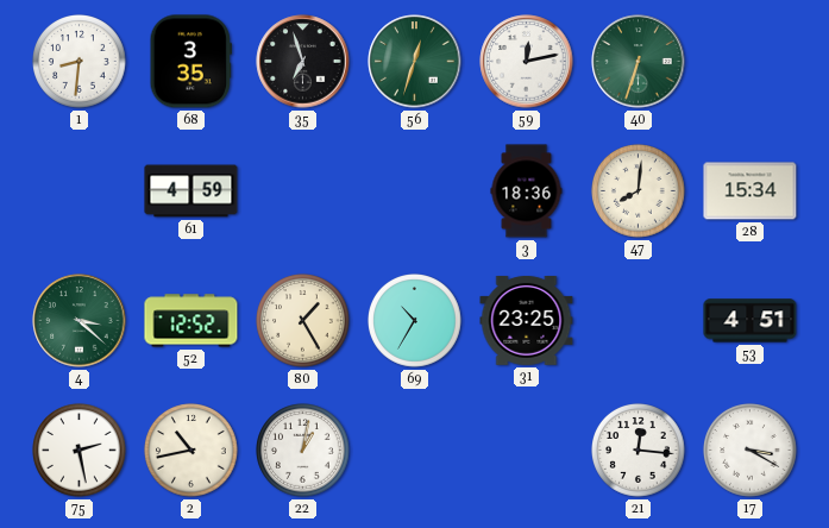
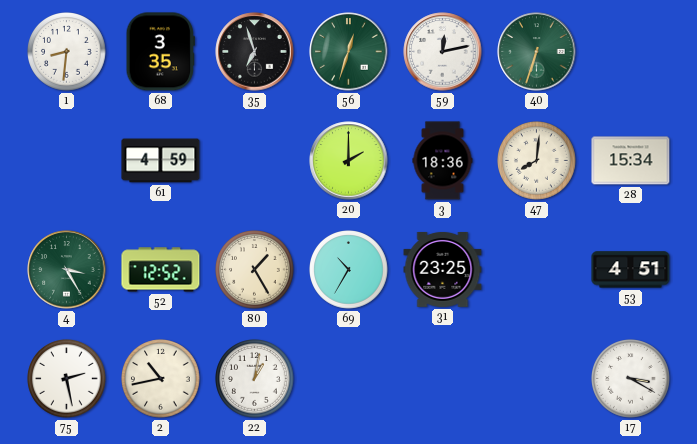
20: none -> 2:00
4: 3:22 -> 3:25
21: 12:16 -> none
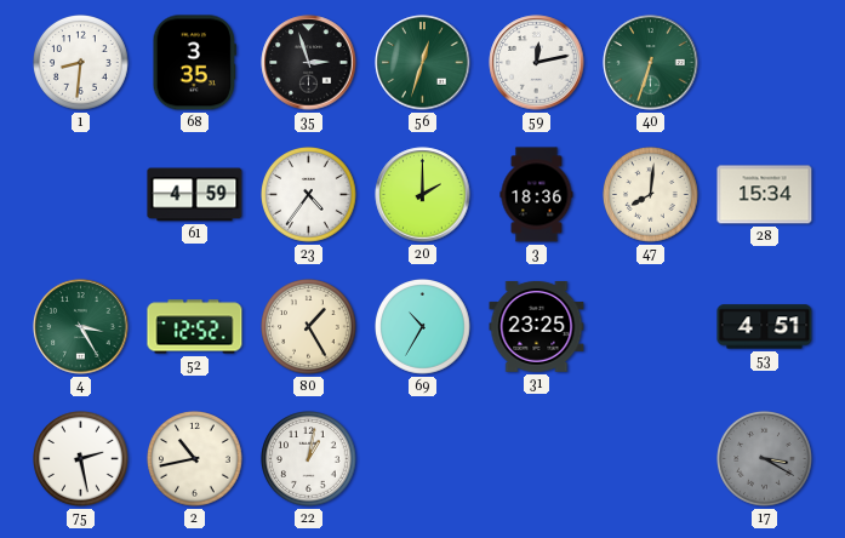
35: 6:57 -> 2:57
23: none -> 4:36
17 dial: white -> grey
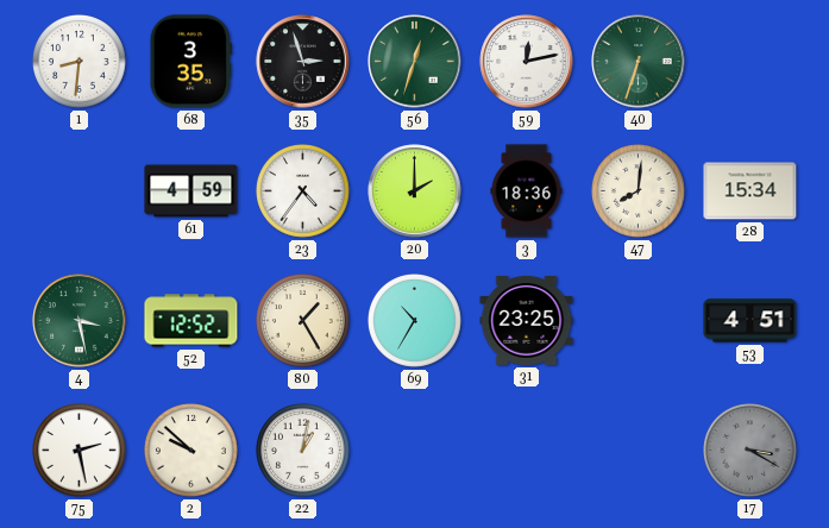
4: 3:25 -> 3:28
2: 10:43 -> 9:52
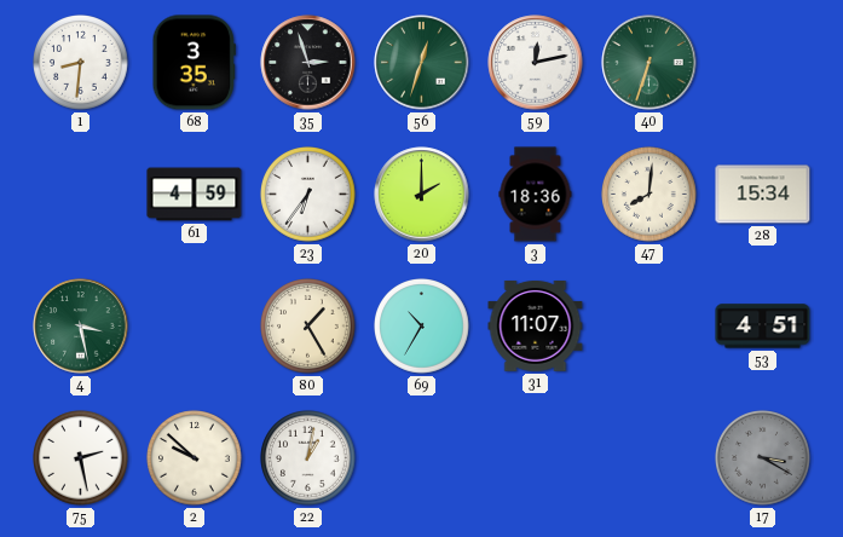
23: 4:36 -> 6:36
52: 12:52 -> none
31: 23:25 -> 11:07
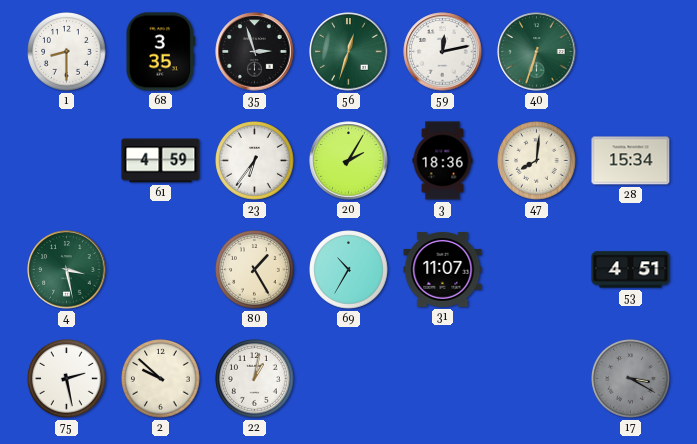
1: 8:31 -> 8:30
20: 2:00 -> 2:05
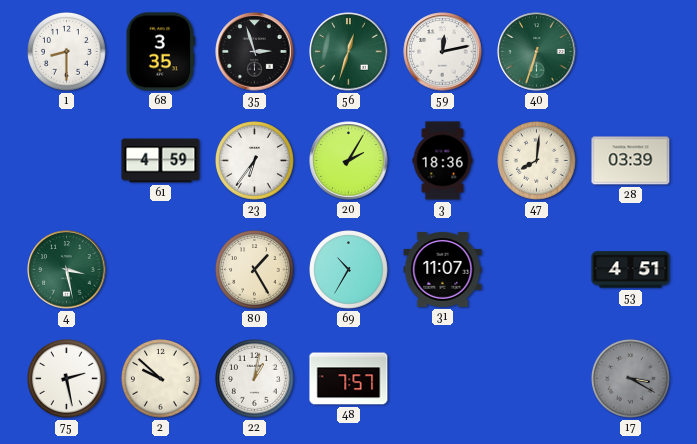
28: 15:34 -> 03:39
48: none -> 7:57
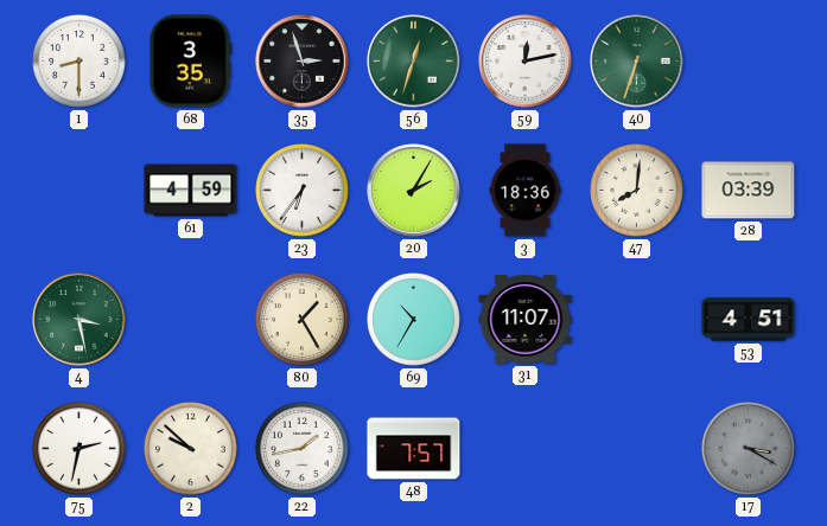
75: 2:28 -> 2:32
22: 1:02 -> 1:43
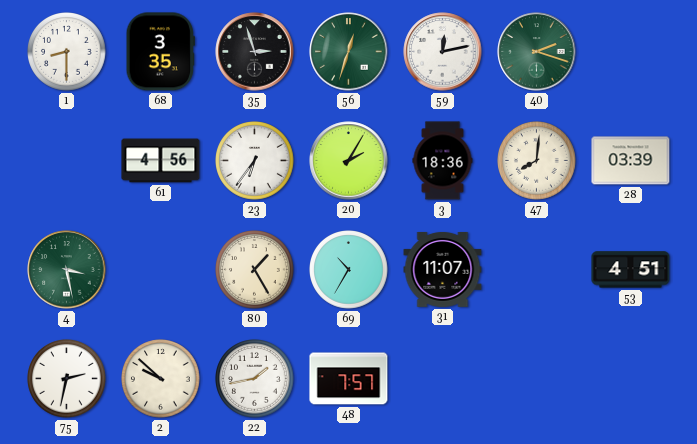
40: 6:33 -> 2:18
61: 4:59 -> 4:56
17: 3:20 -> none
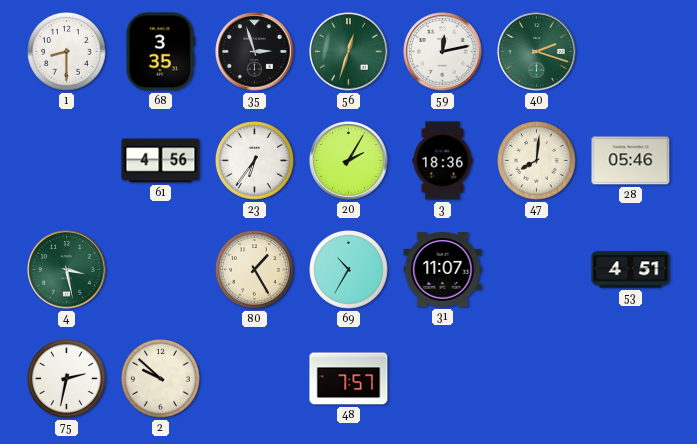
28: 03:39 -> 05:46
22: 1:43 -> none
